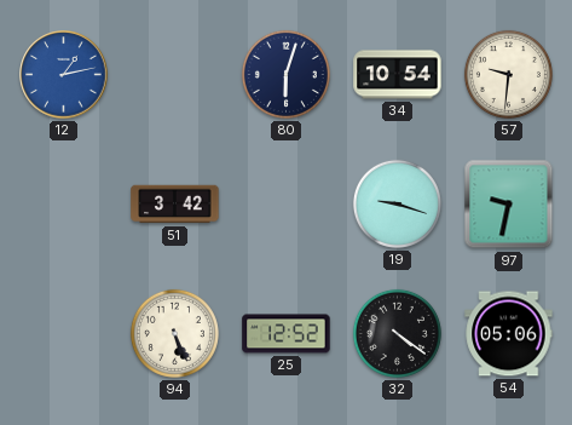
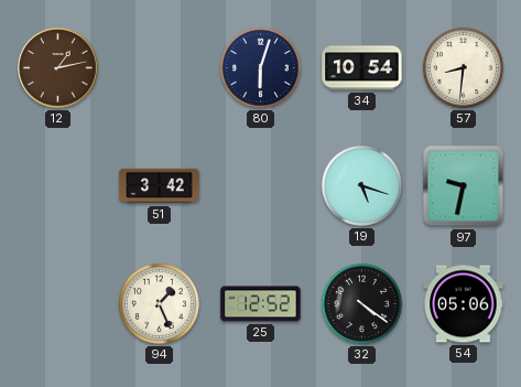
12 dial: blue -> brown
57: 9:31 -> 8:31
19: 9:18 -> 5:18
94: 5:26 -> 1:26
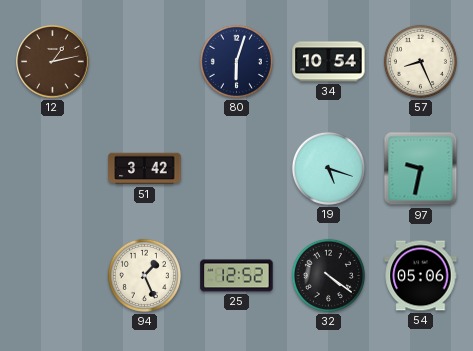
57: 8:31 -> 8:26
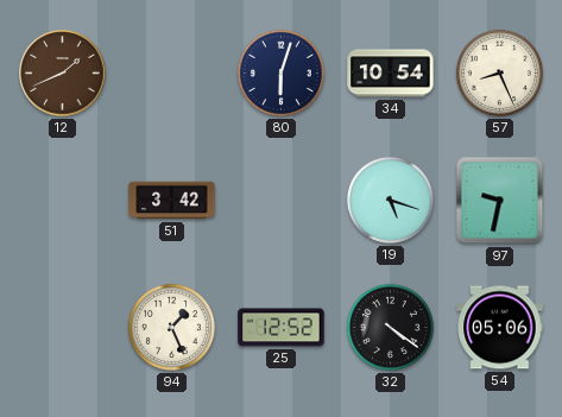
12: 1:13 -> 1:41
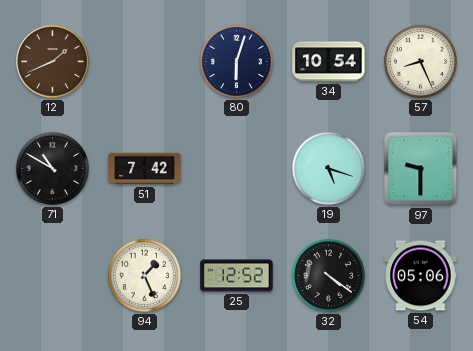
71: none -> 10:50
51: 3:42 -> 7:42
97: 9:32 -> 9:30
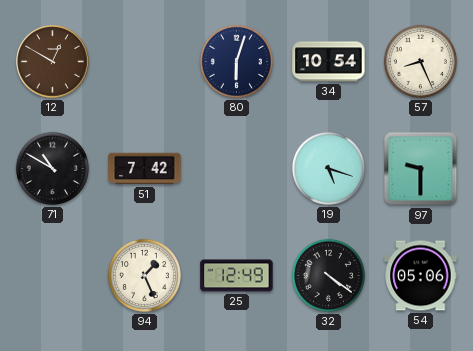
12: 1:41 -> 12:50
25: 12:52 -> 12:49
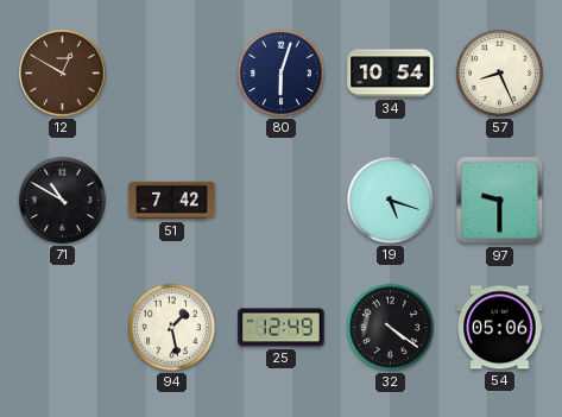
94: 1:26 -> 1:28
